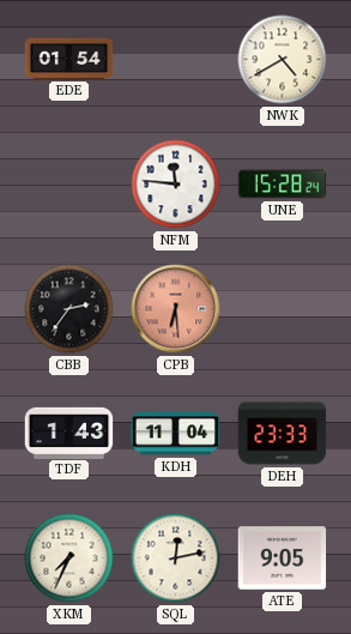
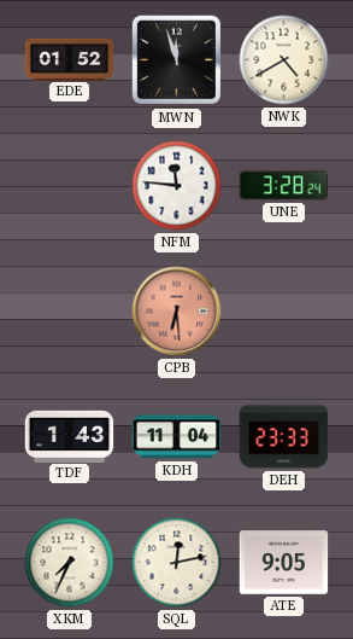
EDE: 01:54 -> 01:52
MWN: none -> 11:57
UNE: 15:28 -> 3:28
CBB: 2:36 -> none
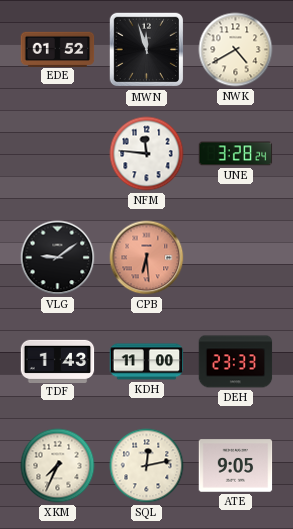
VLG: none -> 9:09
KDH: 11:04 -> 11:00
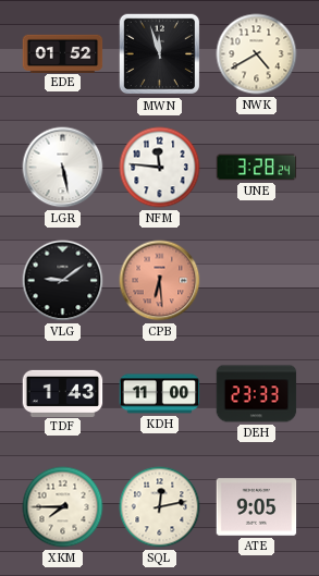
LGR: none -> 5:28
XKM: 7:34 -> 7:45
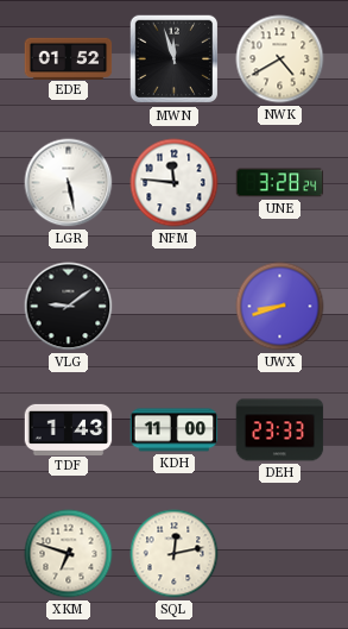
CPB: 6:29 -> none
UWX: none -> 8:42
XKM: 7:45 -> 6:48
ATE: 9:05 -> none
